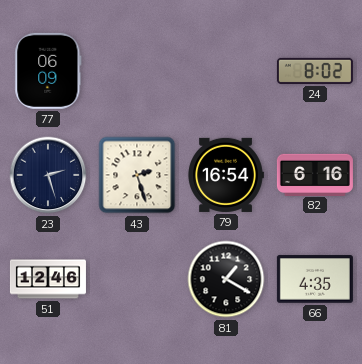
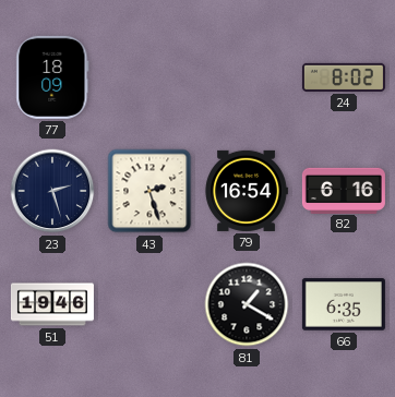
77: 06:09 -> 18:09
51: 12:46 -> 19:46
66: 4:35 -> 6:35
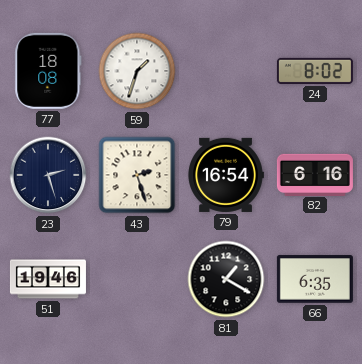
77: 18:09 -> 18:08
59: none -> 1:33
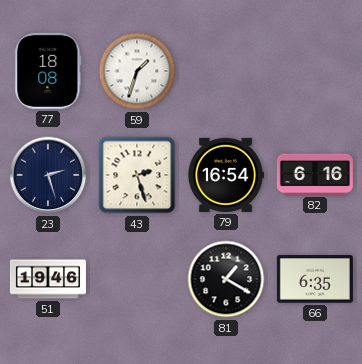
24: 8:02 -> none
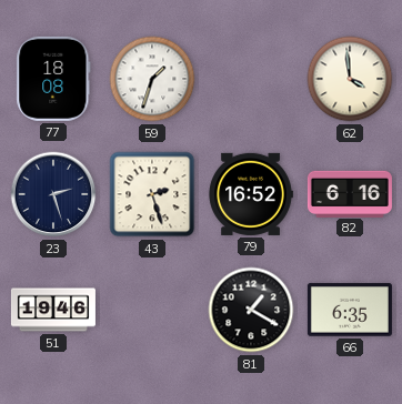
62: none -> 3:59
79: 16:54 -> 16:52
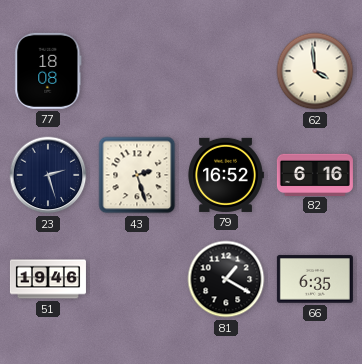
59: 1:33 -> none
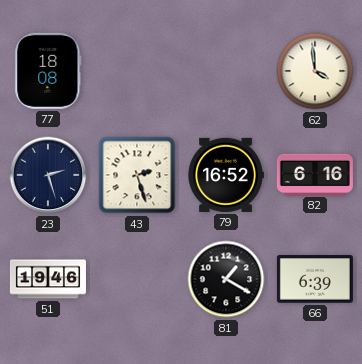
66: 6:35 -> 6:39
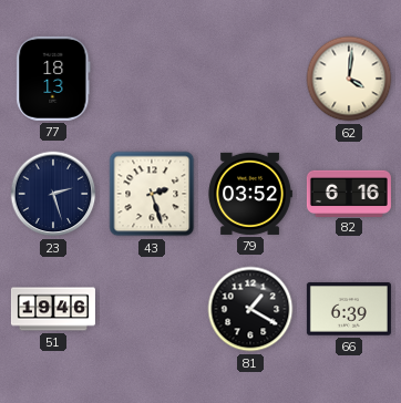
77: 18:08 -> 18:13
62: 3:59 -> 4:01
79: 16:52 -> 03:52
